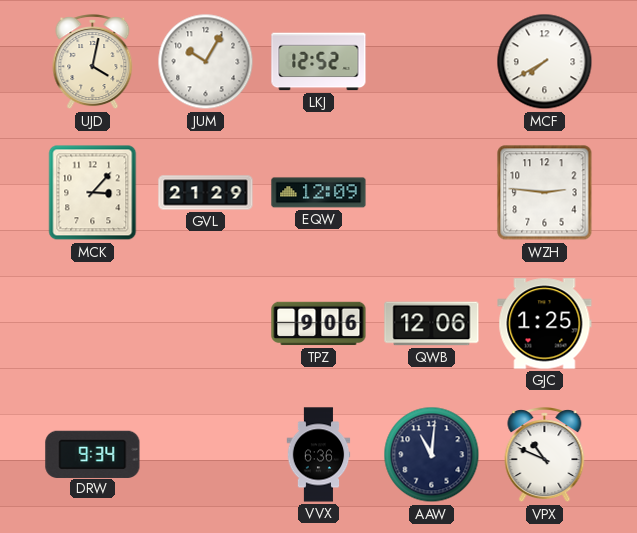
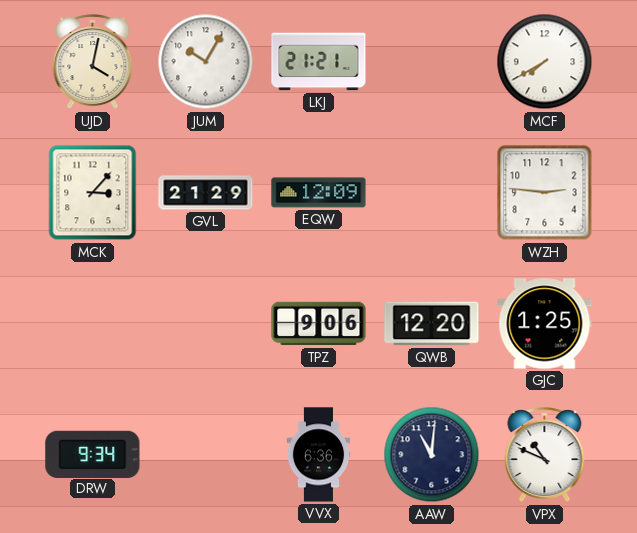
LKJ: 12:52 -> 21:21
QWB: 12:06 -> 12:20
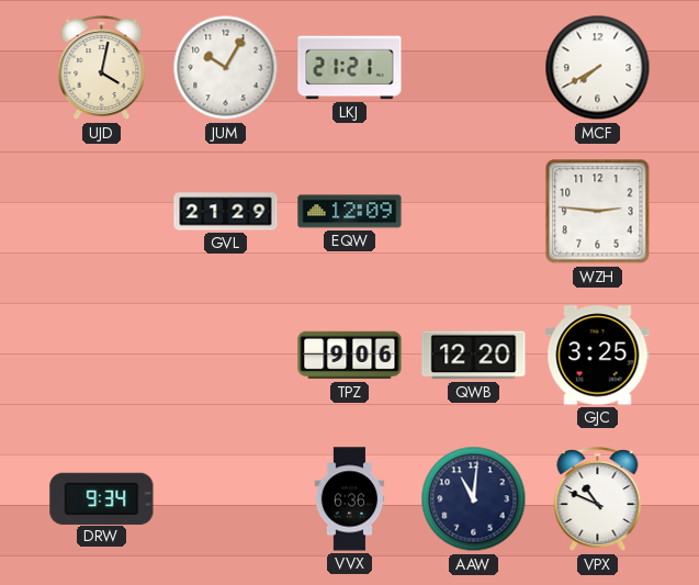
MCK: 3:07 -> none
GJC: 1:25 -> 3:25
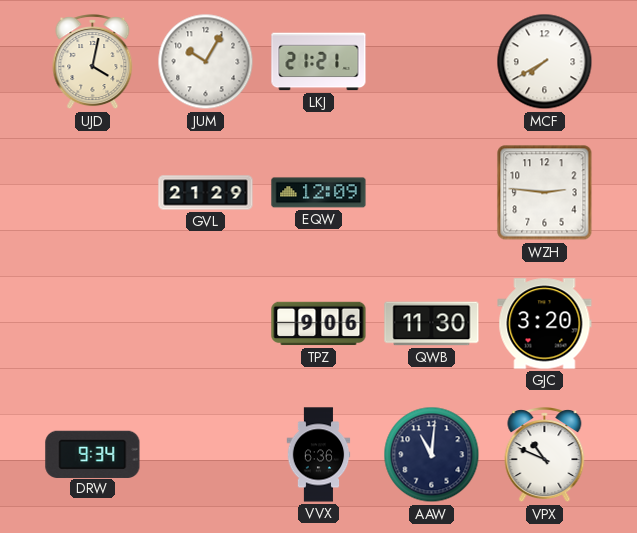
QWB: 12:20 -> 11:30
GJC: 3:25 -> 3:20
